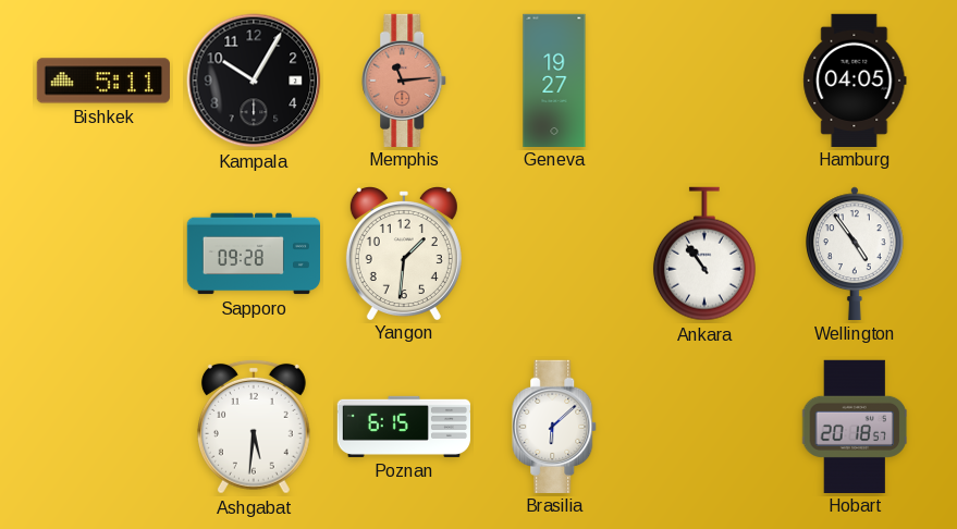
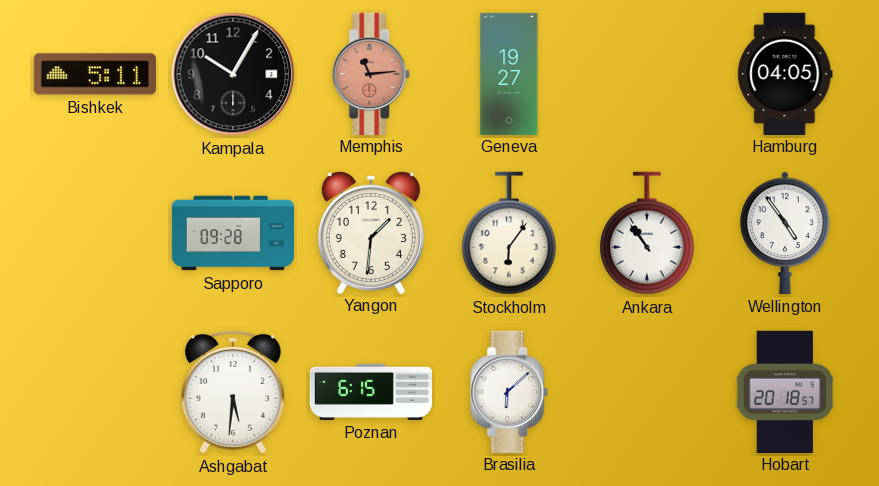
Stockholm: none -> 6:06
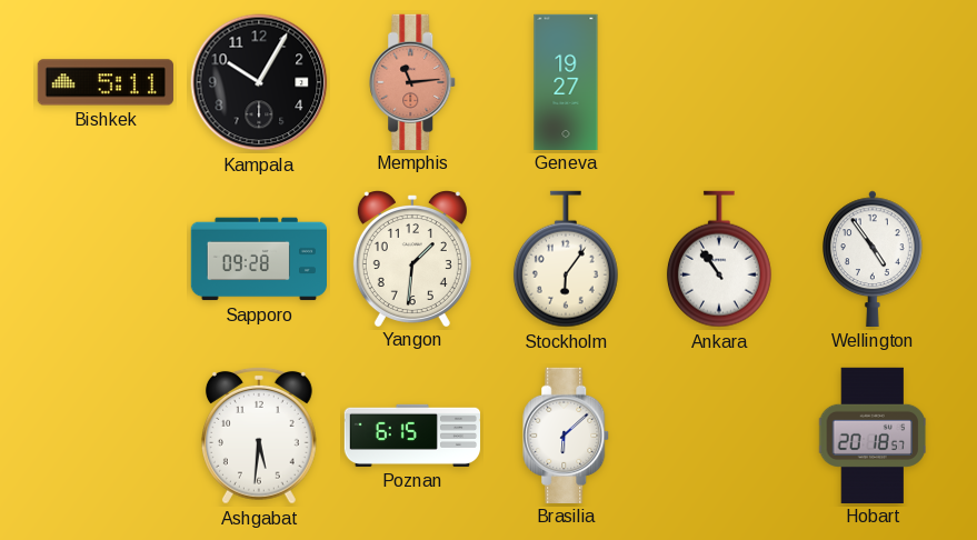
Hamburg: 04:05 -> none
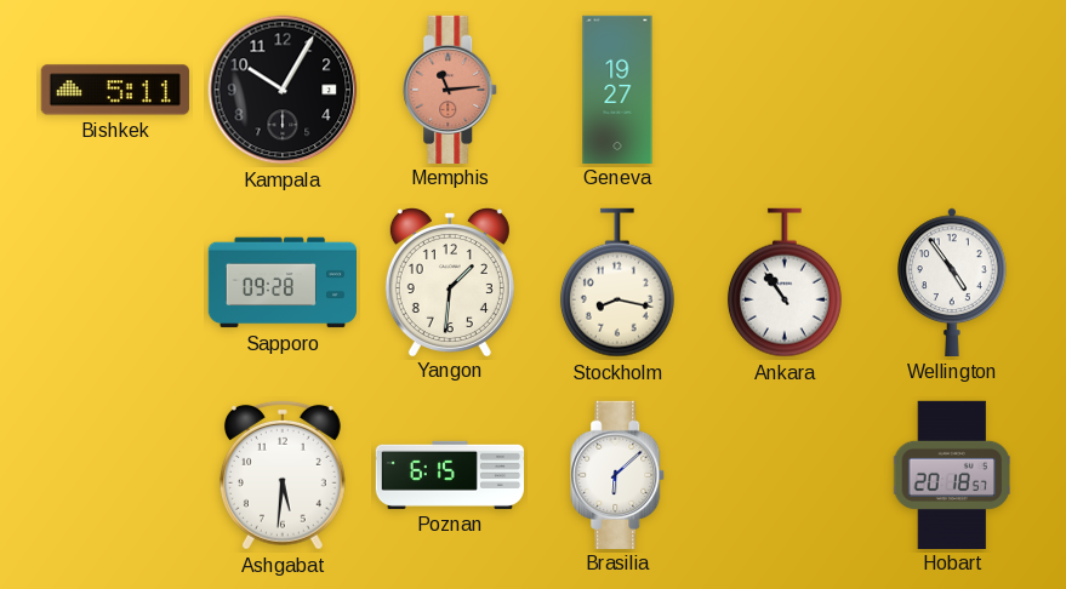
Stockholm: 6:06 -> 8:17
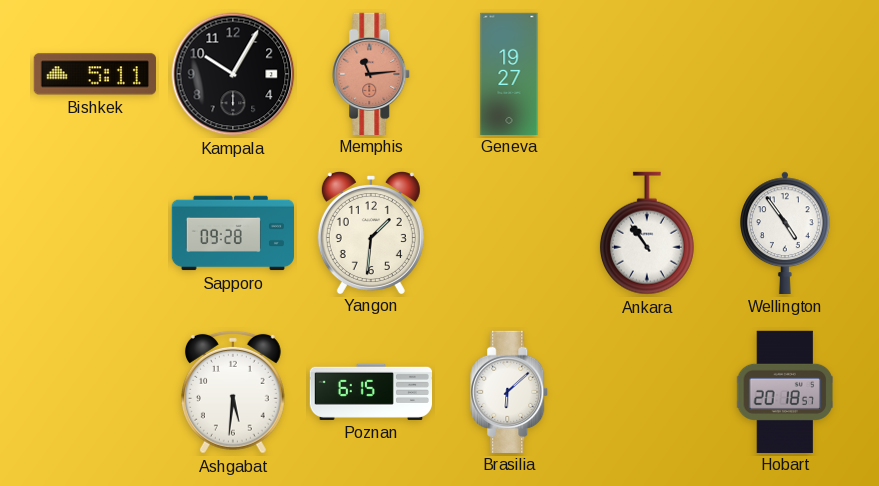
Stockholm: 8:17 -> none
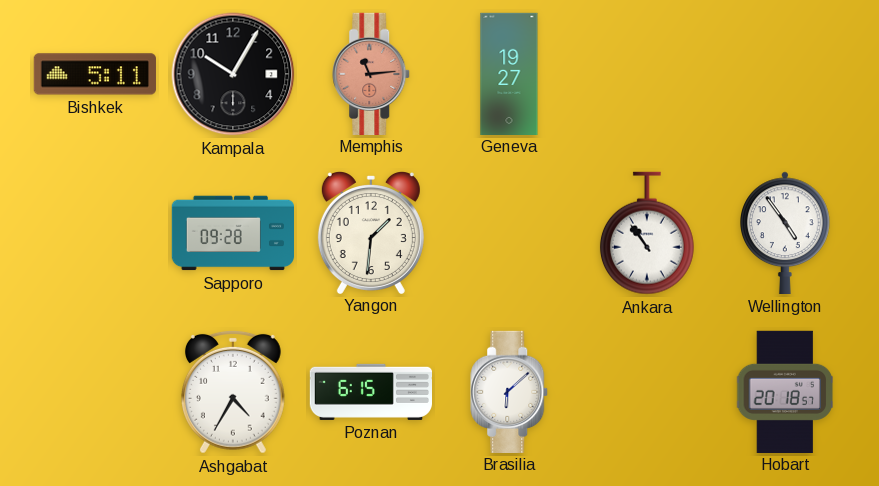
Ashgabat: 5:31 -> 4:35
